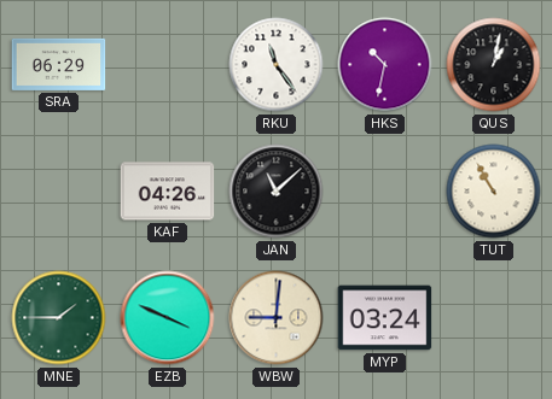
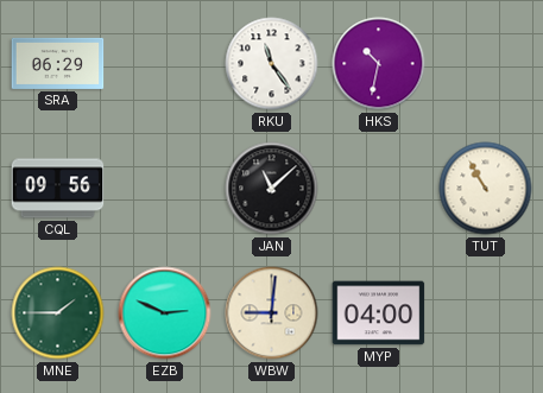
QUS: 1:02 -> none
CQL: none -> 09:56
KAF: 04:26 -> none
EZB: 3:49 -> 2:49
MYP: 03:24 -> 04:00
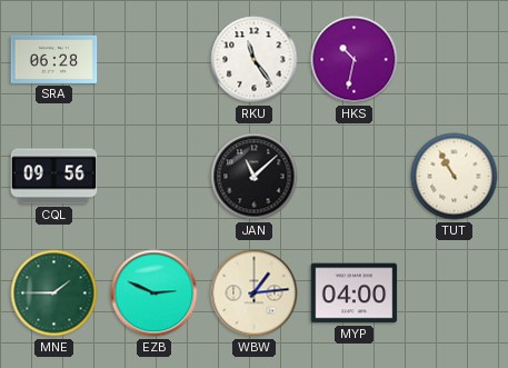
SRA: 06:29 -> 06:28
WBW: 9:01 -> 1:14
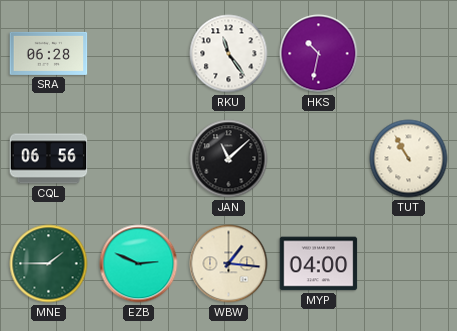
CQL: 09:56 -> 06:56
WBW: 1:14 -> 1:16
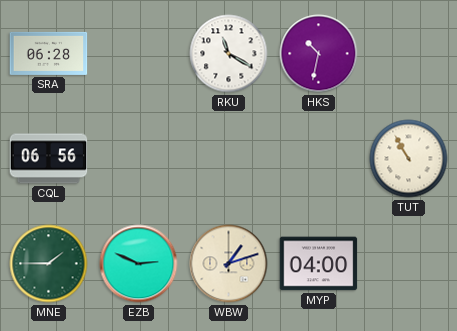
RKU: 11:24 -> 11:20
JAN: 11:08 -> none
WBW: 1:16 -> 1:12
